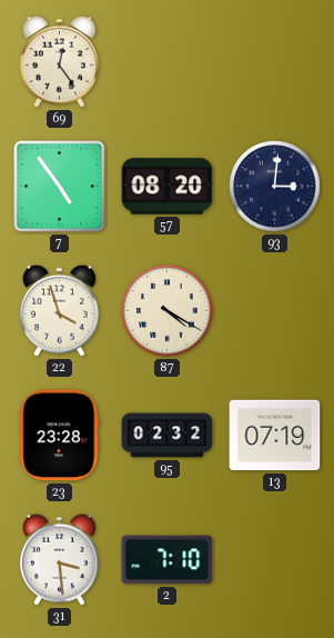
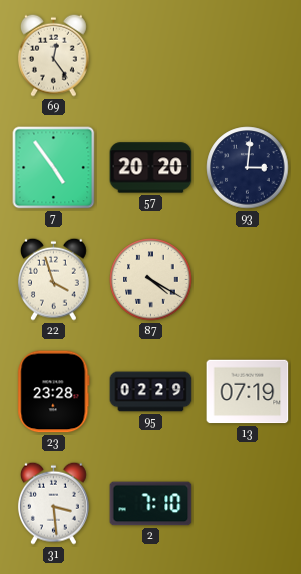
57: 08:20 -> 20:20
95: 02:32 -> 02:29
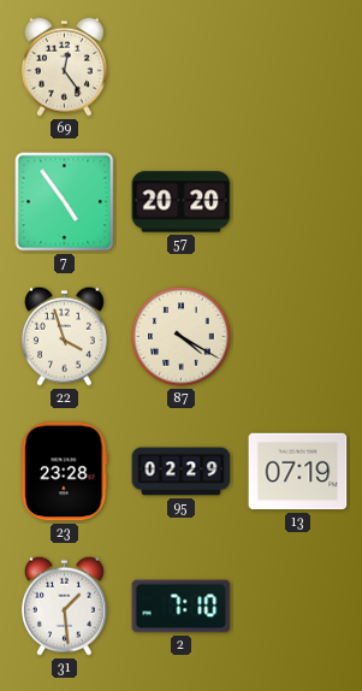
93: 3:01 -> none
31: 3:29 -> 1:29
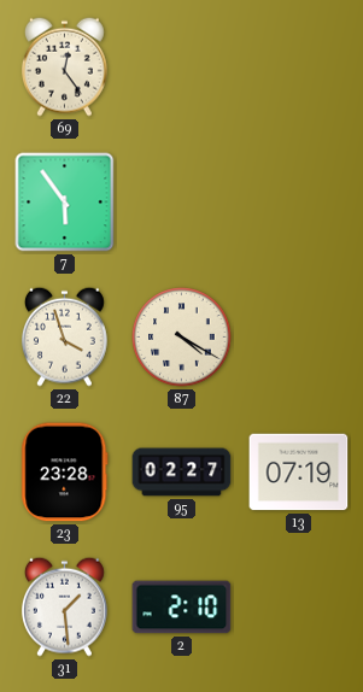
7: 4:54 -> 5:54
57: 20:20 -> none
95: 02:29 -> 02:27
2: 7:10 -> 2:10
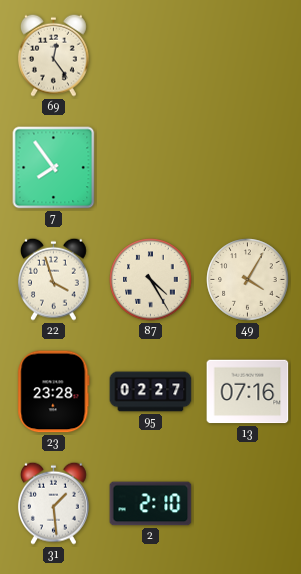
7: 5:54 -> 7:54
87: 4:20 -> 4:25
49: none -> 4:05
13: 07:19 -> 07:16
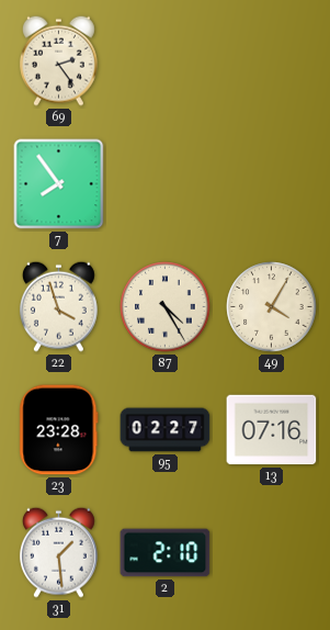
69: 12:24 -> 2:24
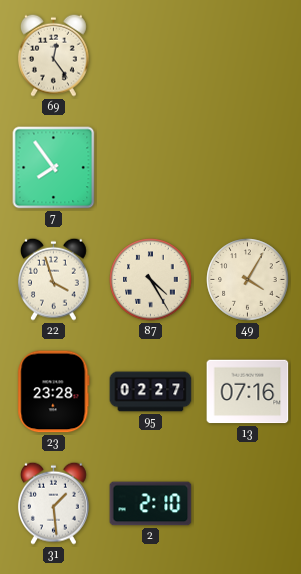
69: 2:24 -> 12:24
